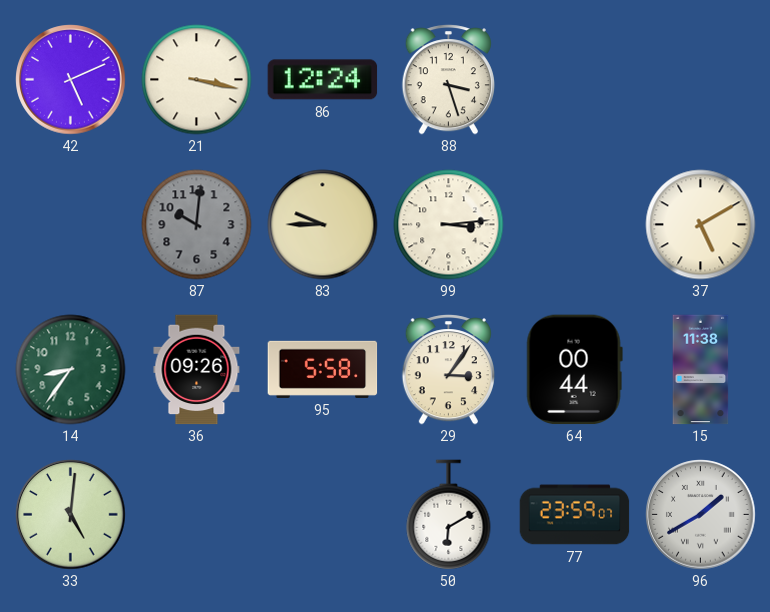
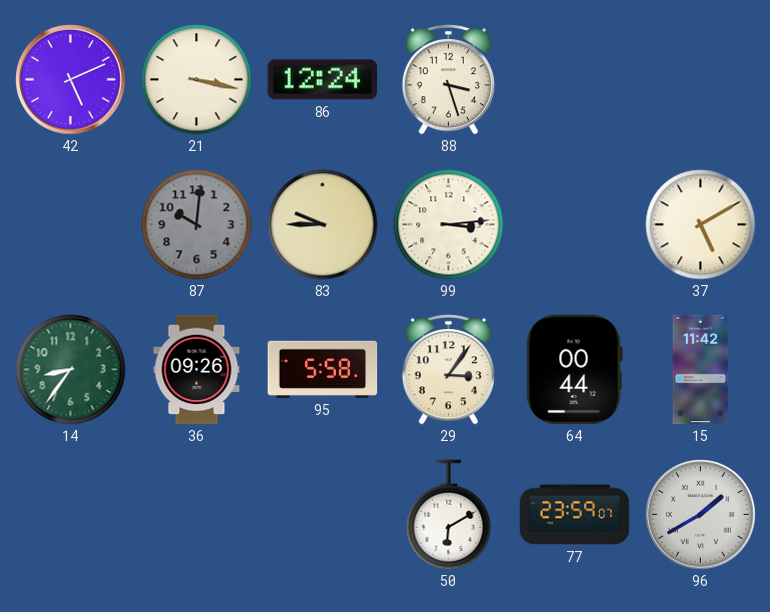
15: 11:38 -> 11:42
33: 5:01 -> none
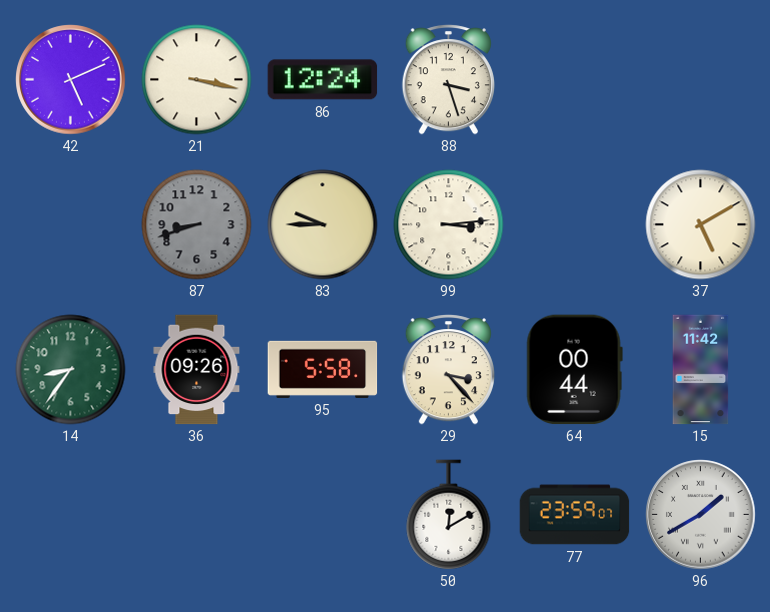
87: 10:01 -> 8:42
29: 3:06 -> 3:23
50: 6:10 -> 12:10
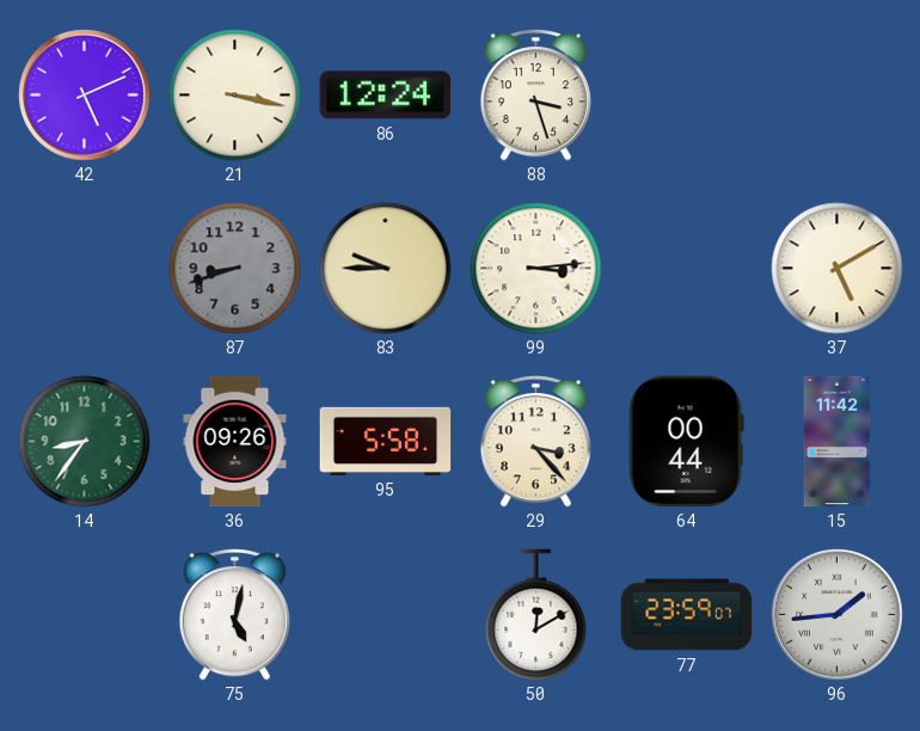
75: none -> 5:02
96: 1:40 -> 1:44
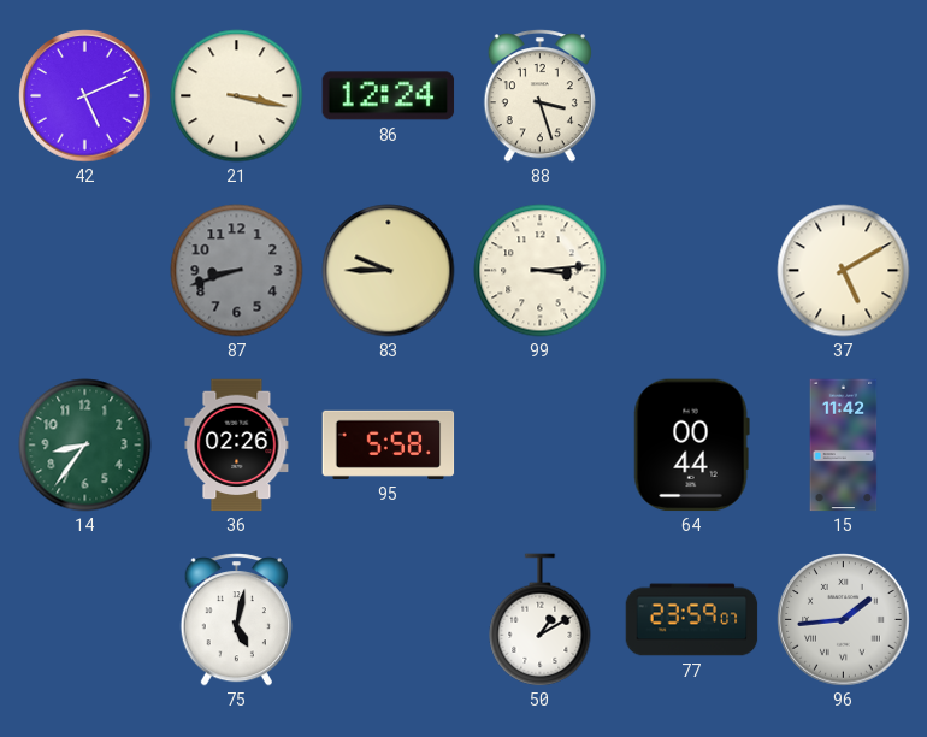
36: 09:26 -> 02:26
29: 3:23 -> none
50: 12:10 -> 1:10
